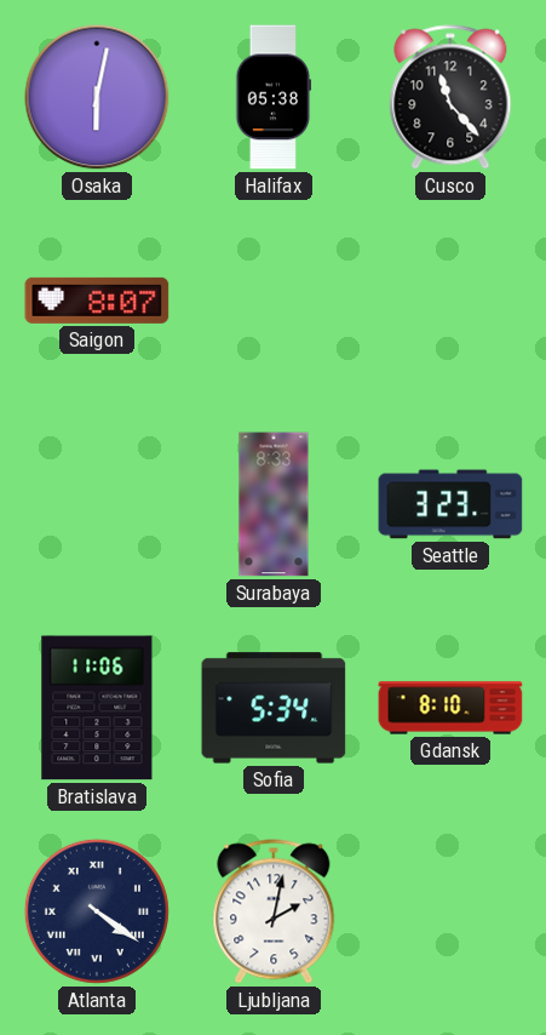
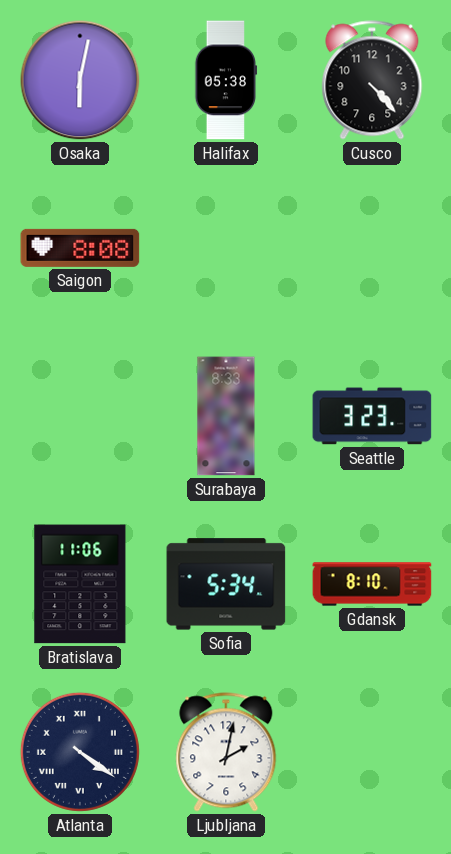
Cusco: 11:23 -> 4:23
Saigon: 8:07 -> 8:08
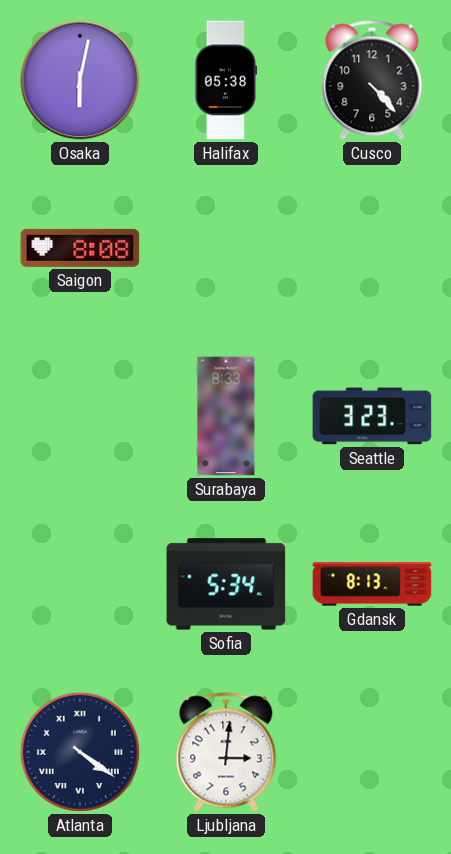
Bratislava: 11:06 -> none
Gdansk: 8:10 -> 8:13
Ljubljana: 2:02 -> 3:01
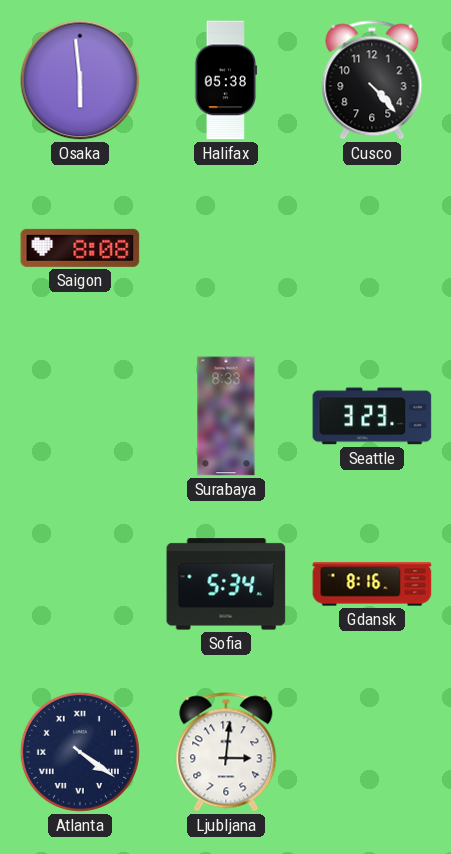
Osaka: 6:02 -> 5:59
Gdansk: 8:13 -> 8:16
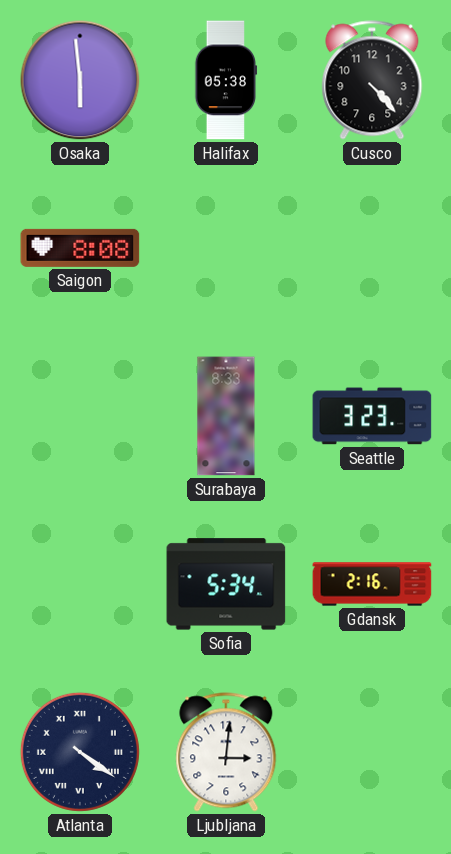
Gdansk: 8:16 -> 2:16
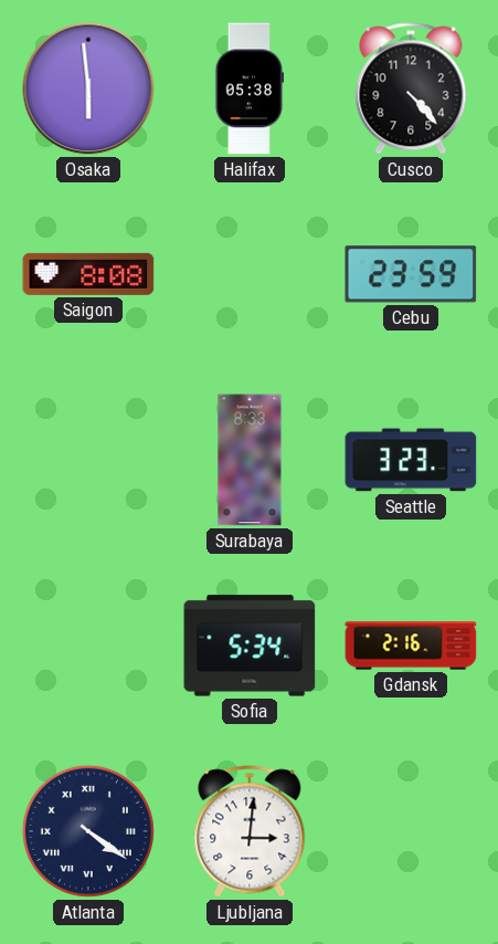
Cebu: none -> 23:59
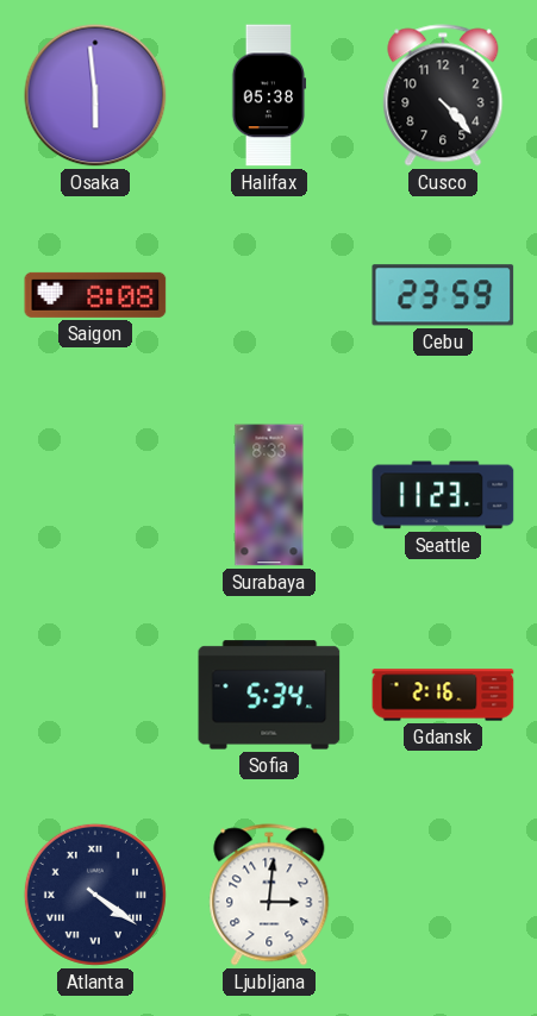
Seattle: 3:23 -> 11:23
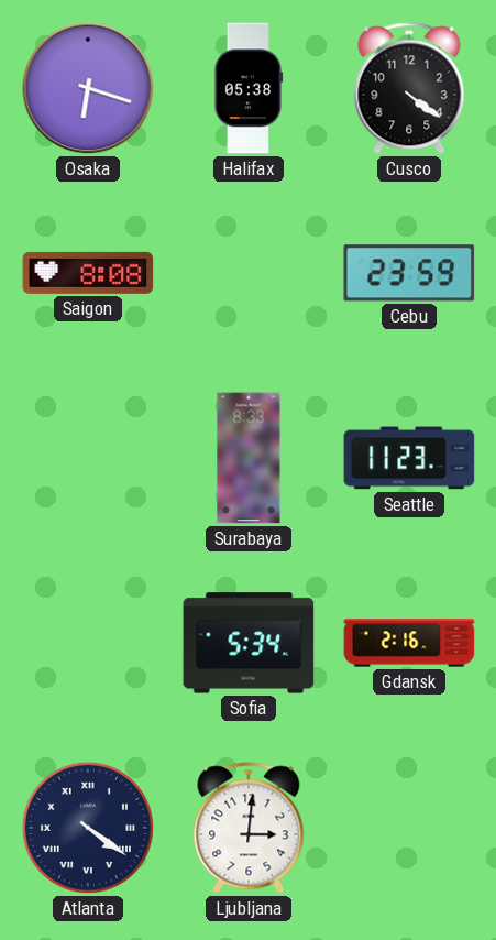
Osaka: 5:59 -> 6:18
Cusco: 4:23 -> 4:21
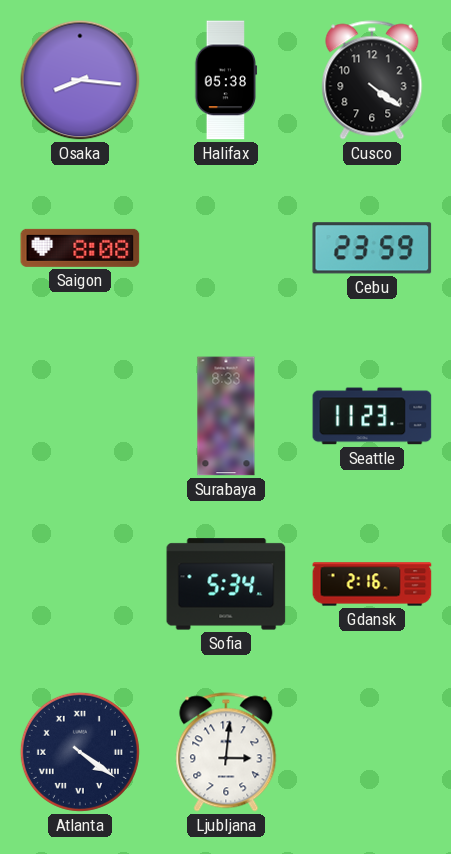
Osaka: 6:18 -> 8:16
